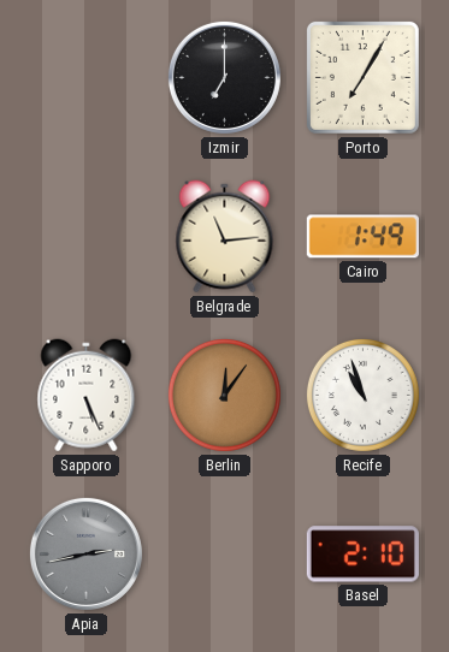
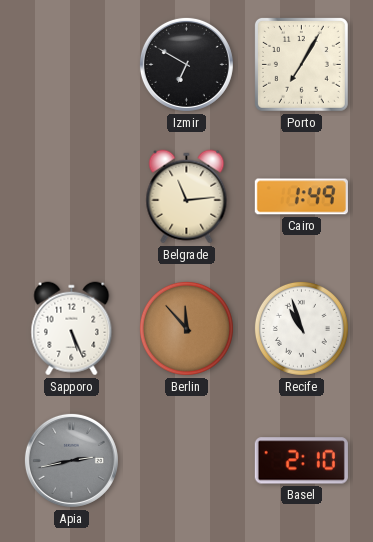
Izmir: 7:00 -> 6:50
Berlin: 12:06 -> 11:53
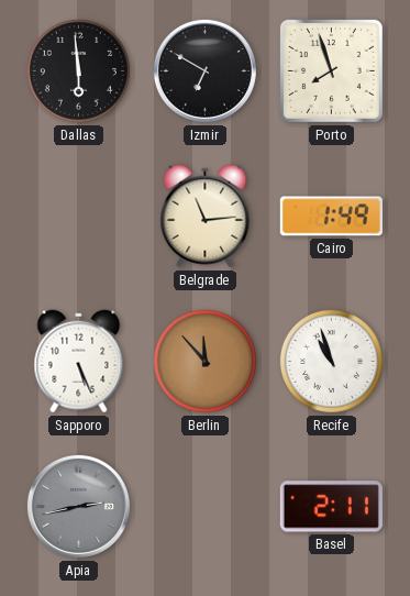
Dallas: none -> 5:59
Porto: 7:05 -> 7:57
Basel: 2:10 -> 2:11
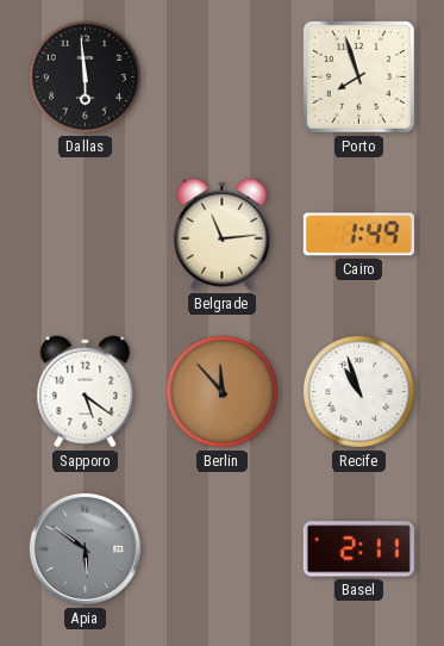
Izmir: 6:50 -> none
Sapporo: 5:26 -> 5:21
Apia: 2:43 -> 5:51
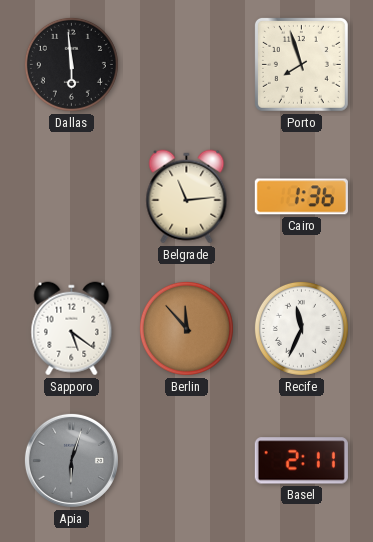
Cairo: 1:49 -> 1:36
Recife: 10:57 -> 11:34
Apia: 5:51 -> 6:03
